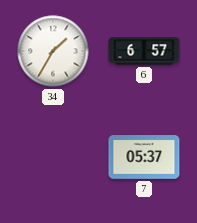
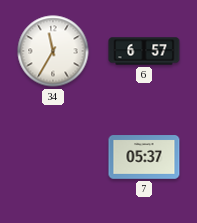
34: 1:35 -> 11:35
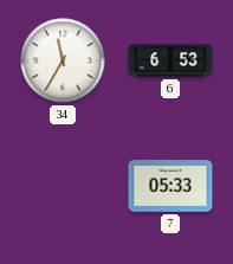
6: 6:57 -> 6:53
7: 05:37 -> 05:33
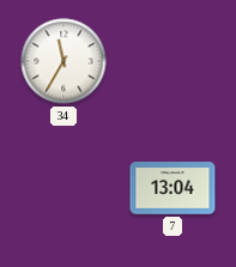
6: 6:53 -> none
7: 05:33 -> 13:04
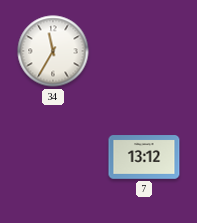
7: 13:04 -> 13:12
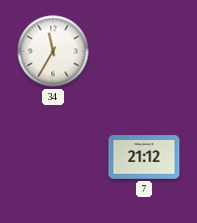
7: 13:12 -> 21:12
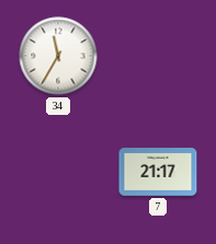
7: 21:12 -> 21:17
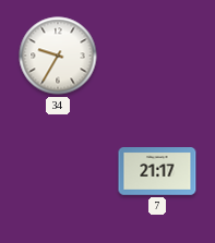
34: 11:35 -> 9:35
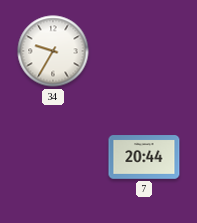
7: 21:17 -> 20:44
